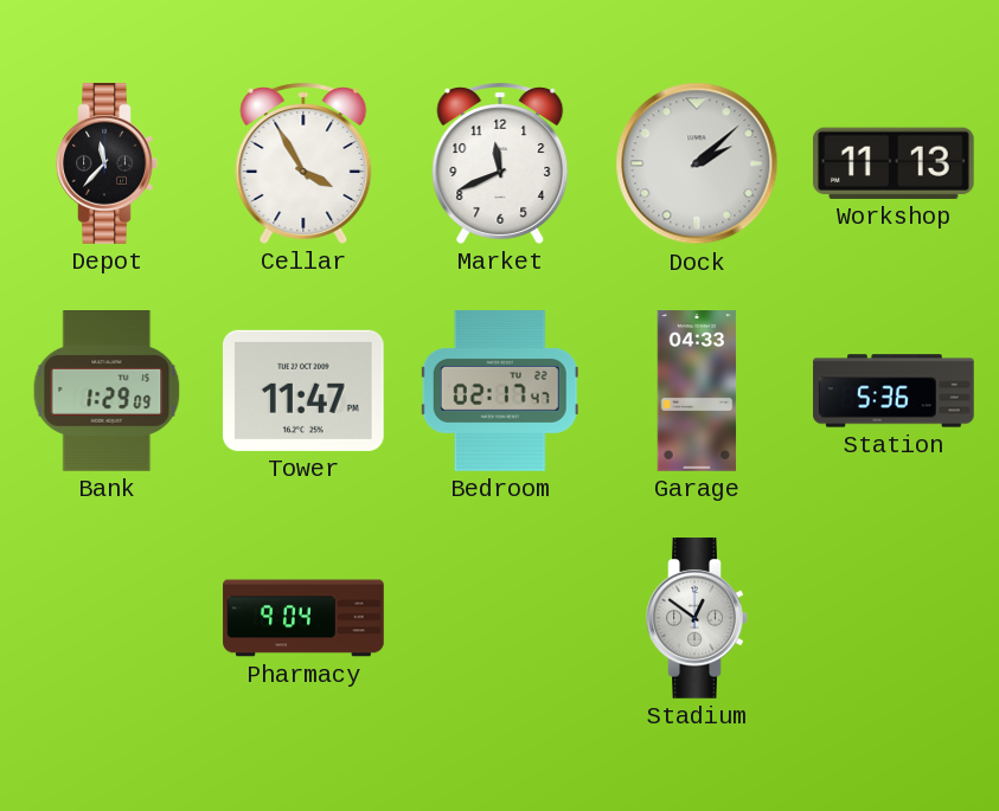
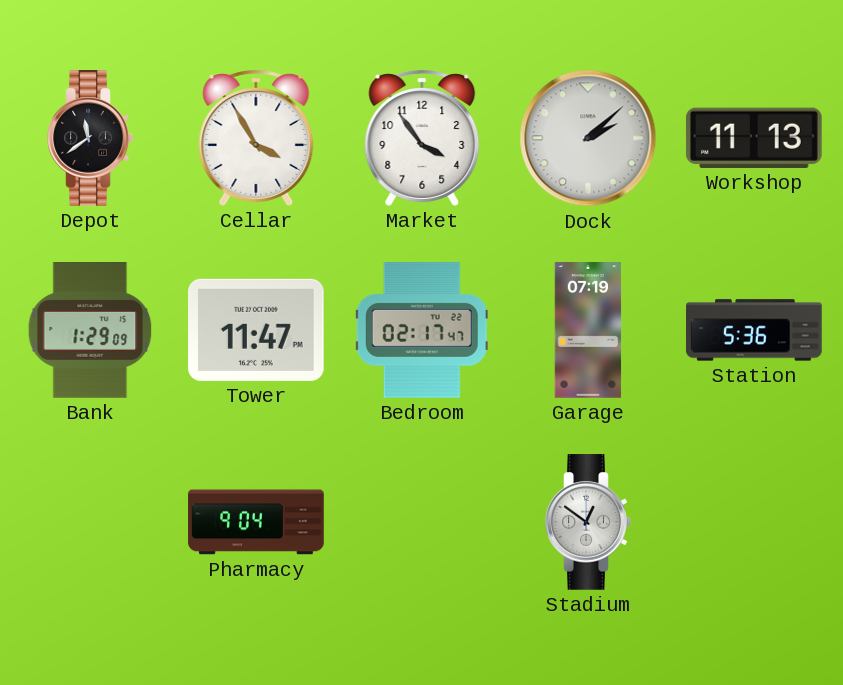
Depot: 11:37 -> 11:39
Market: 11:41 -> 3:54
Garage: 04:33 -> 07:19
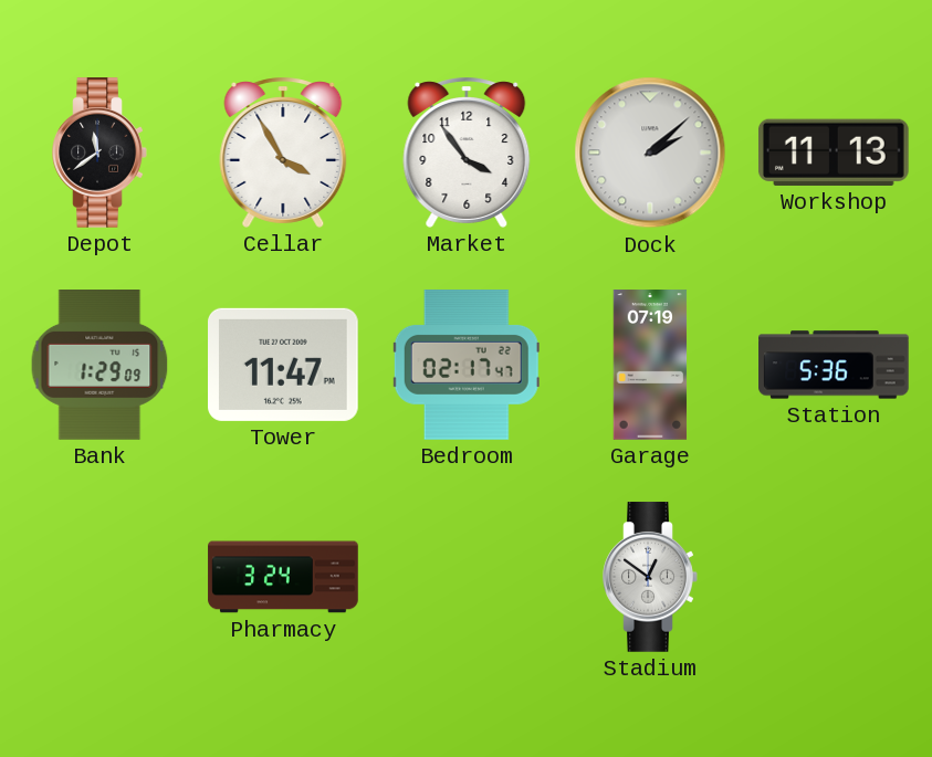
Pharmacy: 9:04 -> 3:24
